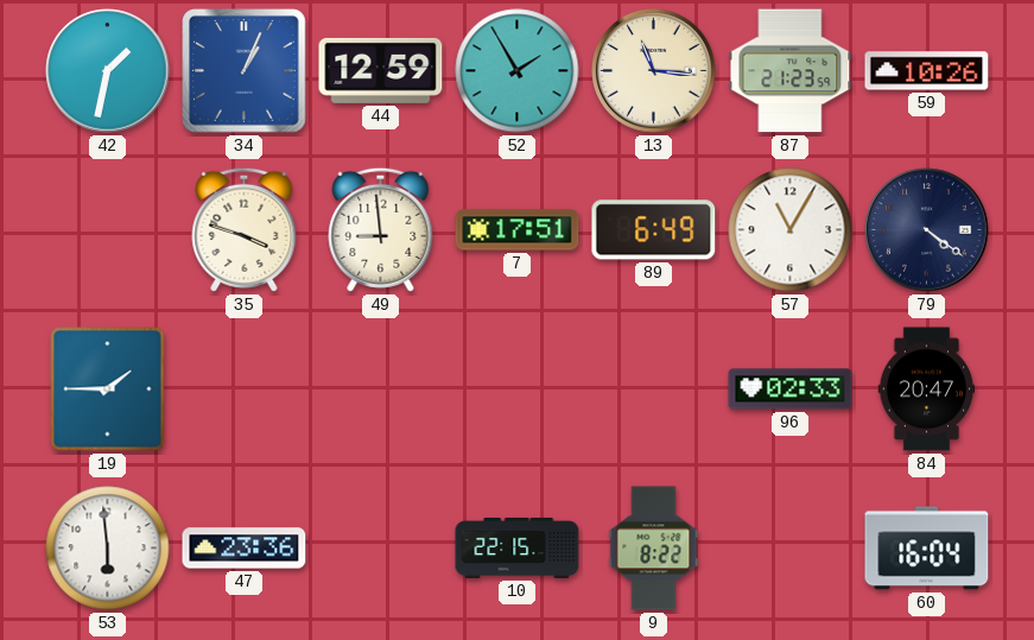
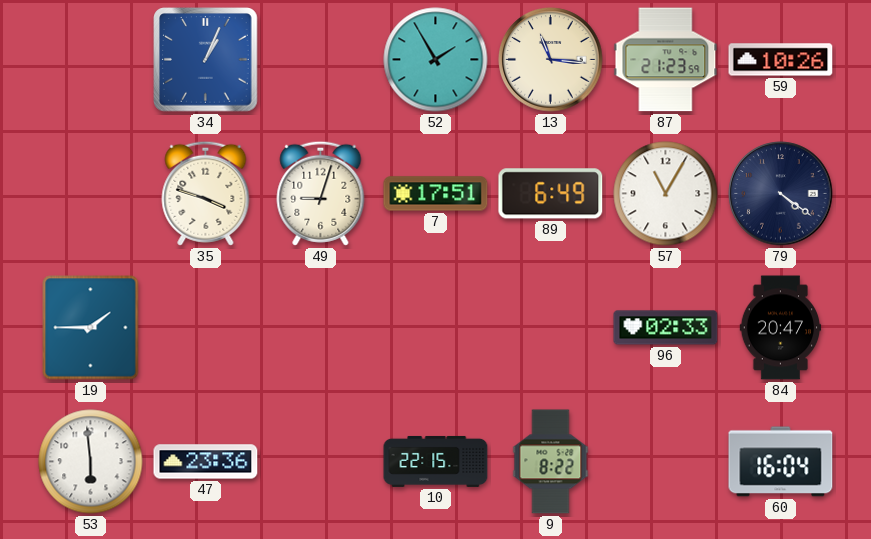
42: 1:32 -> none
44: 12:59 -> none
49: 8:59 -> 9:03
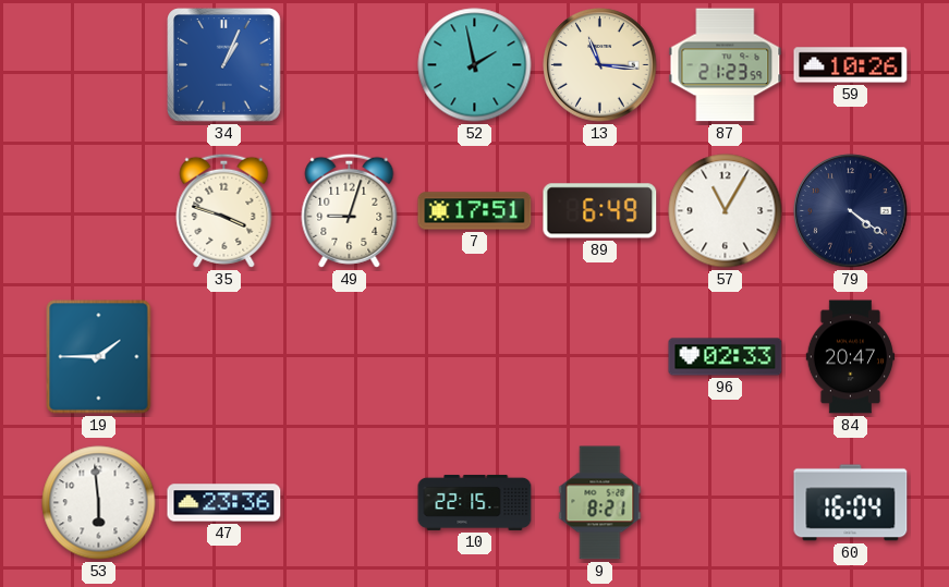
52: 1:55 -> 1:58
9: 8:22 -> 8:21
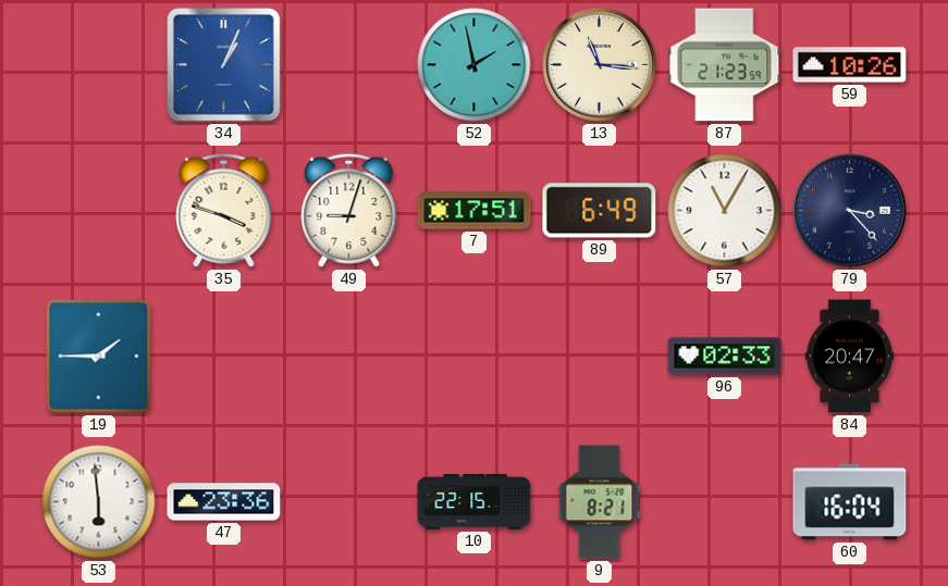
79: 4:21 -> 3:23
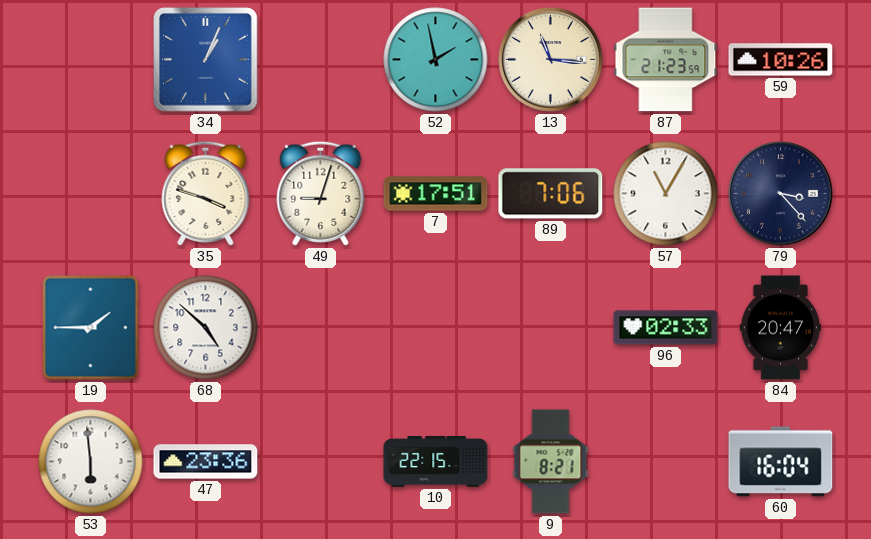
89: 6:49 -> 7:06
68: none -> 4:52
